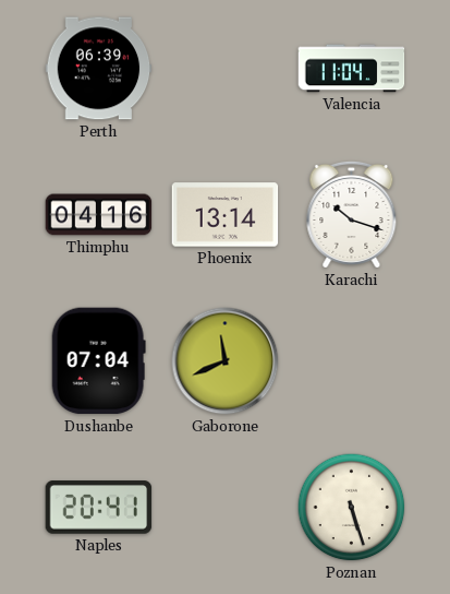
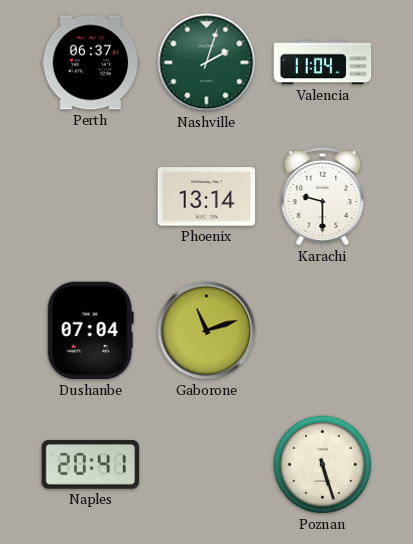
Perth: 06:39 -> 06:37
Nashville: none -> 2:03
Thimphu: 04:16 -> none
Karachi: 10:18 -> 9:30
Gaborone: 11:41 -> 11:12
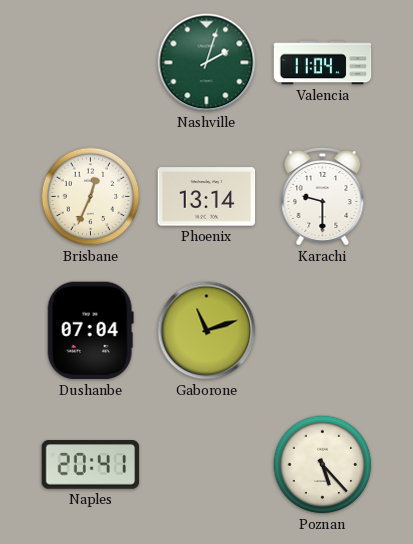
Perth: 06:37 -> none
Brisbane: none -> 12:34
Poznan: 5:27 -> 5:23
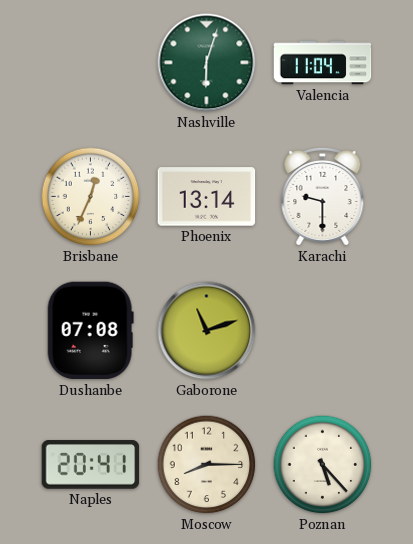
Nashville: 2:03 -> 6:03
Dushanbe: 07:04 -> 07:08
Moscow: none -> 8:15
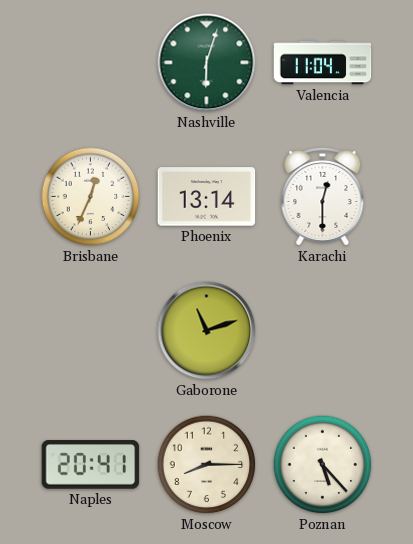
Karachi: 9:30 -> 12:30
Dushanbe: 07:08 -> none
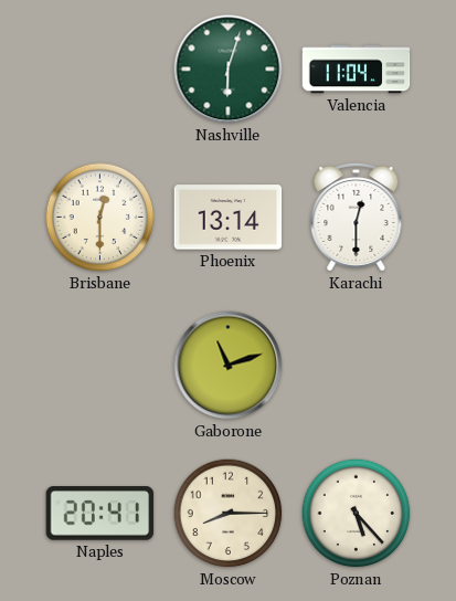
Brisbane: 12:34 -> 12:30
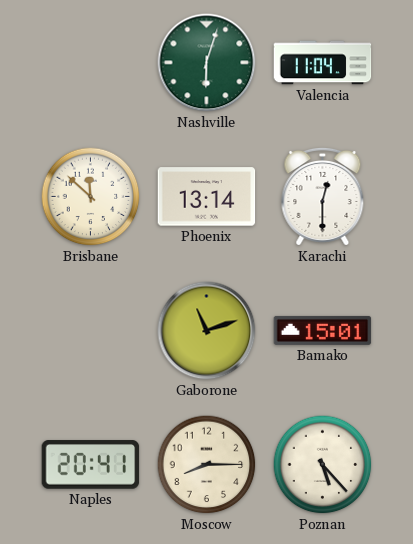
Brisbane: 12:30 -> 11:52
Bamako: none -> 15:01
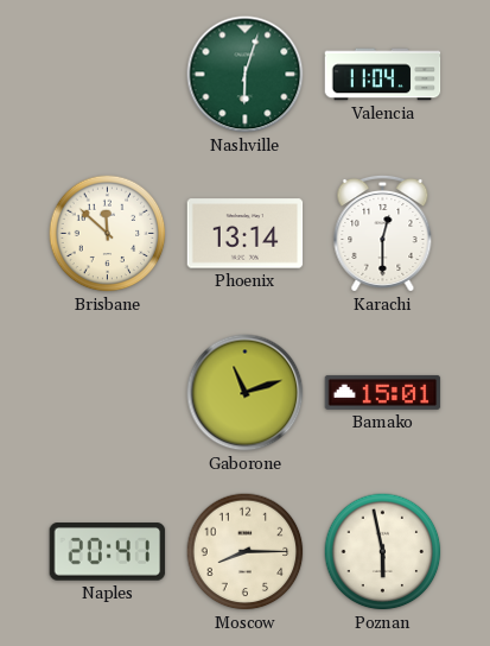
Poznan: 5:23 -> 5:58
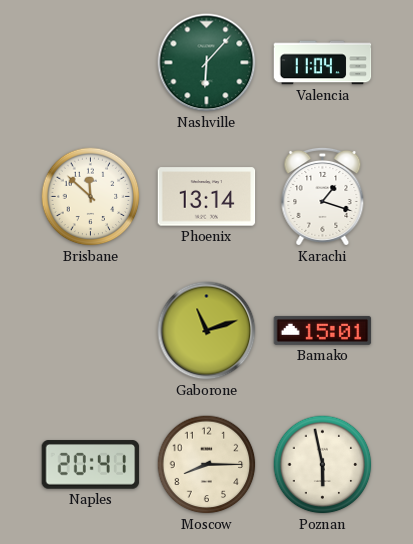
Nashville: 6:03 -> 6:07
Karachi: 12:30 -> 1:18
